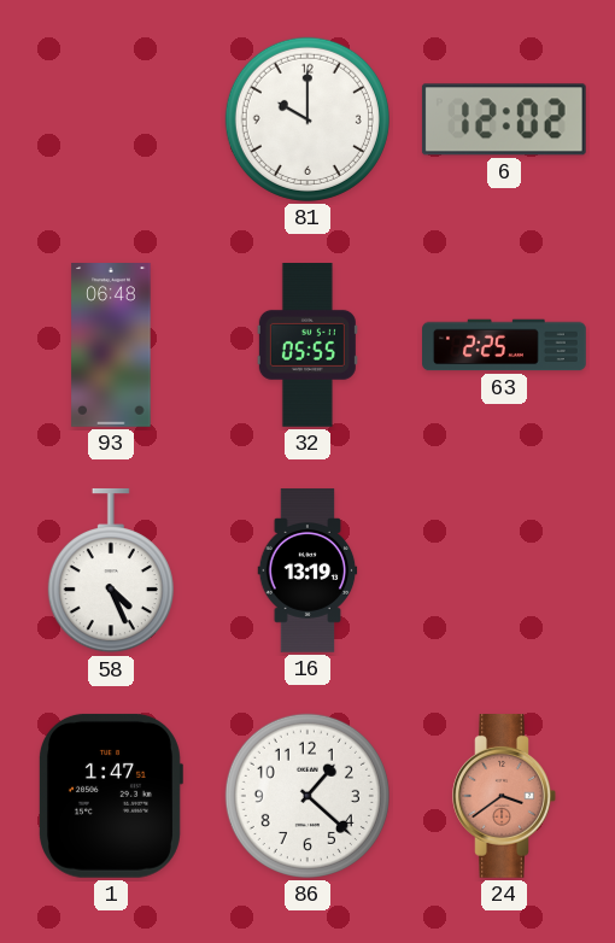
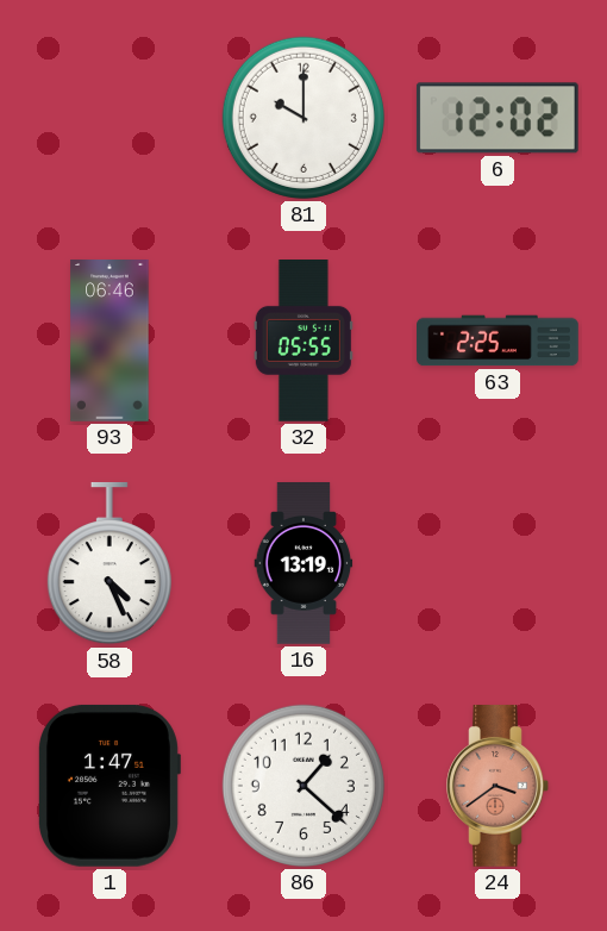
93: 06:48 -> 06:46
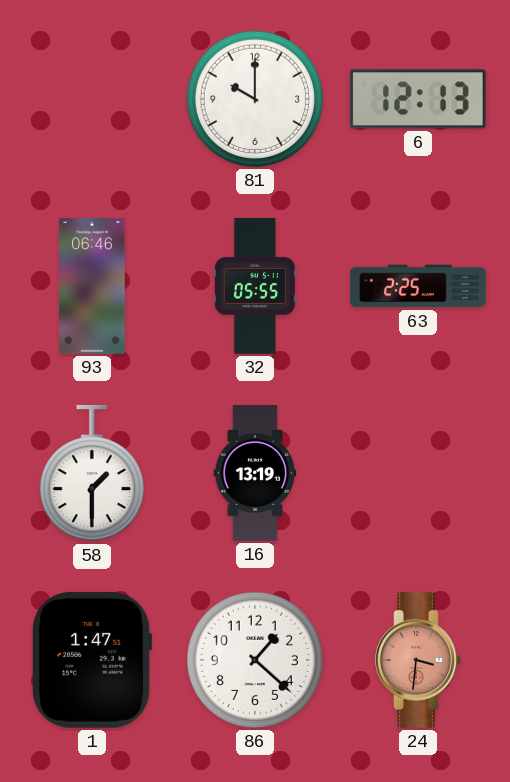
6: 12:02 -> 12:13
58: 4:26 -> 1:30
24: 3:39 -> 3:31
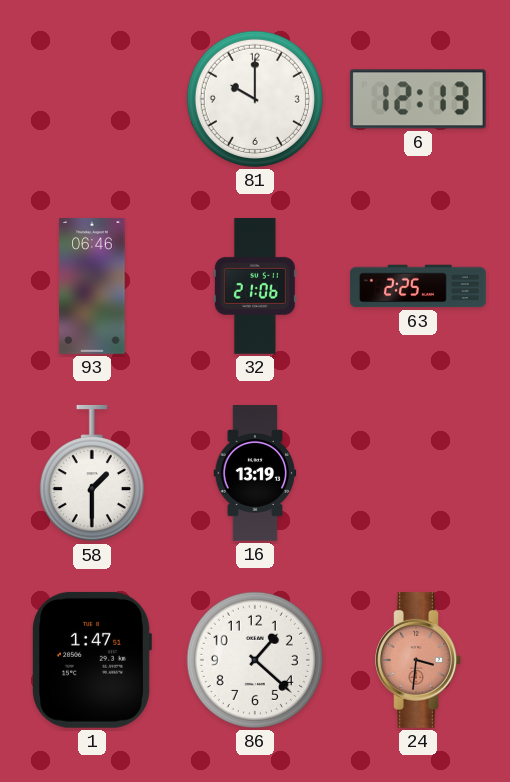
32: 05:55 -> 21:06
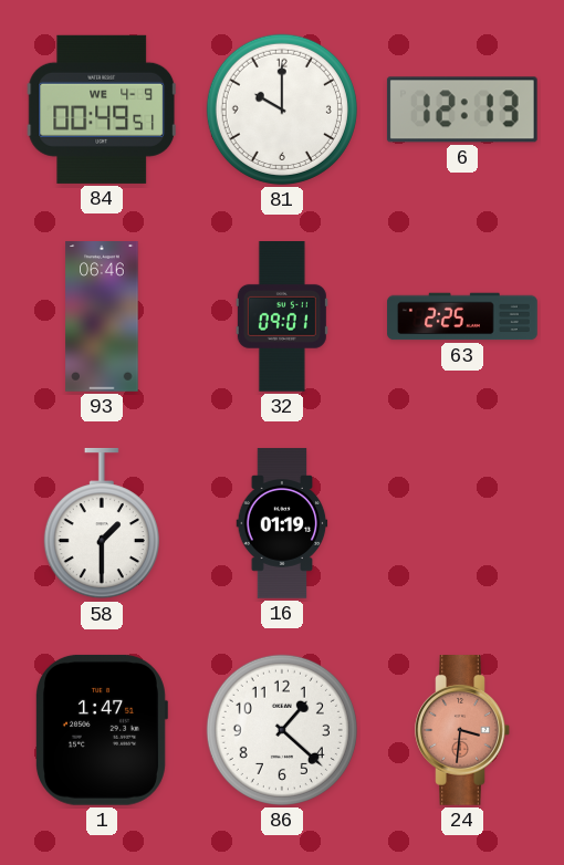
84: none -> 00:49
32: 21:06 -> 09:01
16: 13:19 -> 01:19
